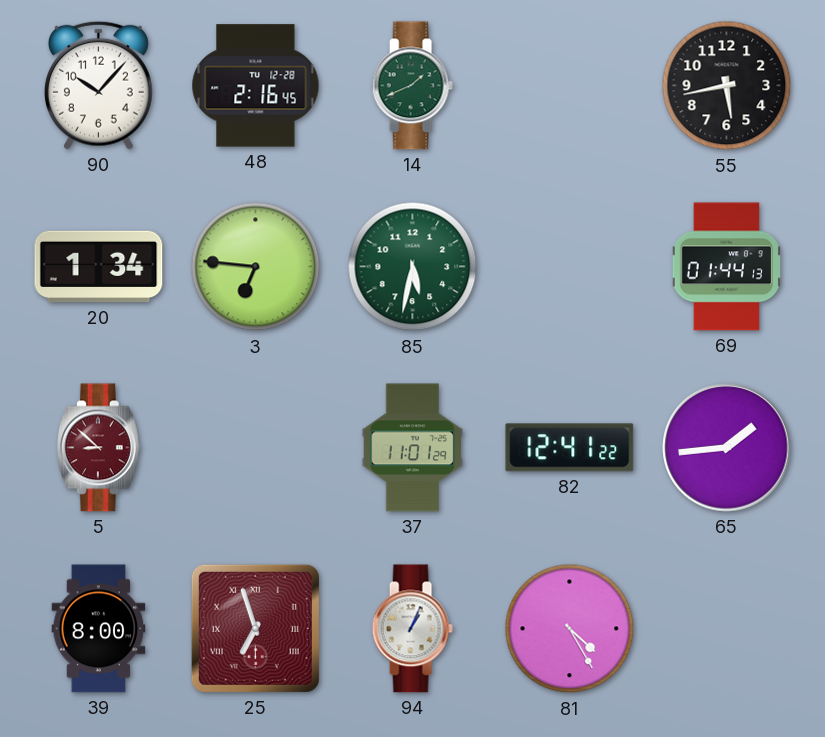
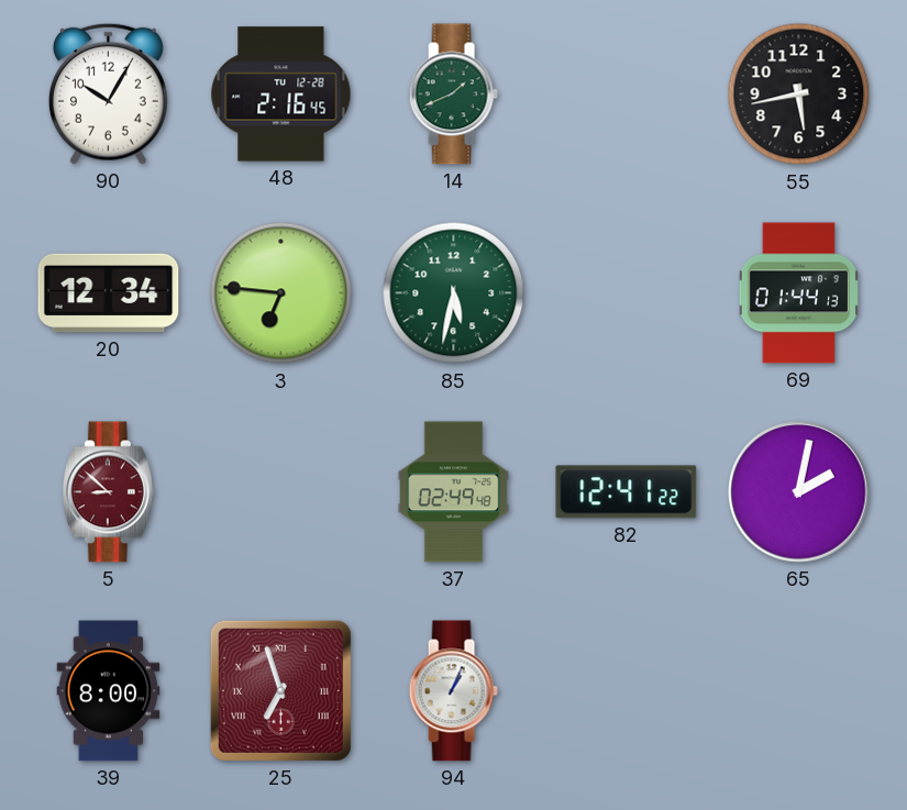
90: 10:07 -> 10:05
20: 1:34 -> 12:34
37: 11:01 -> 02:49
65: 1:44 -> 2:02
81: 4:25 -> none
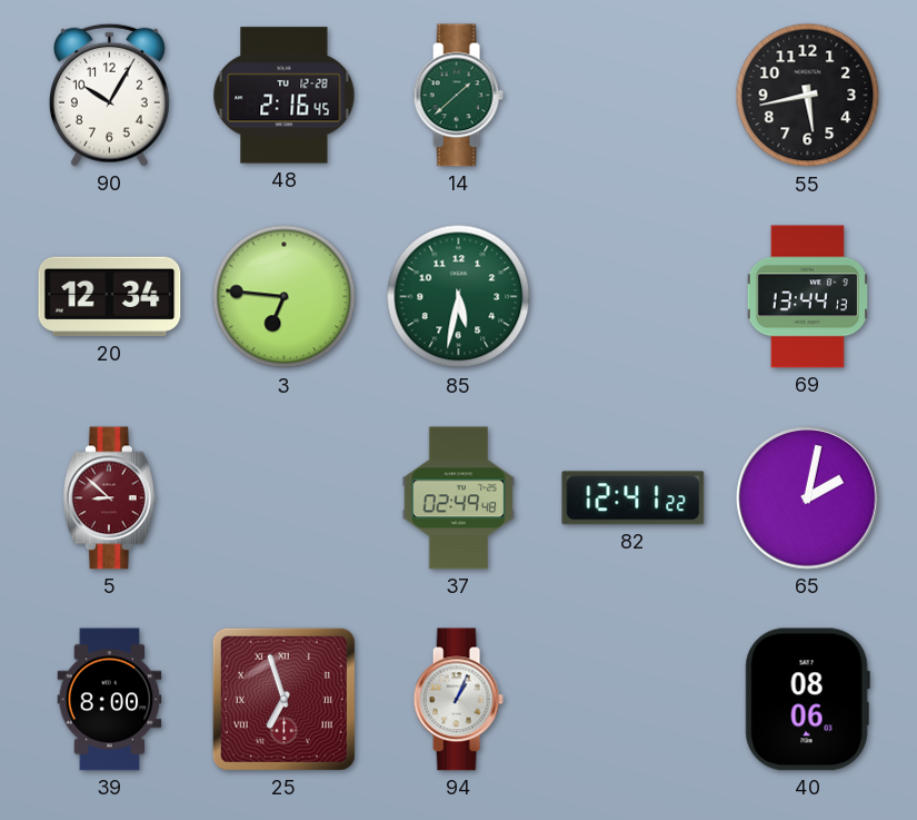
14: 1:41 -> 1:38
69: 01:44 -> 13:44
40: none -> 08:06
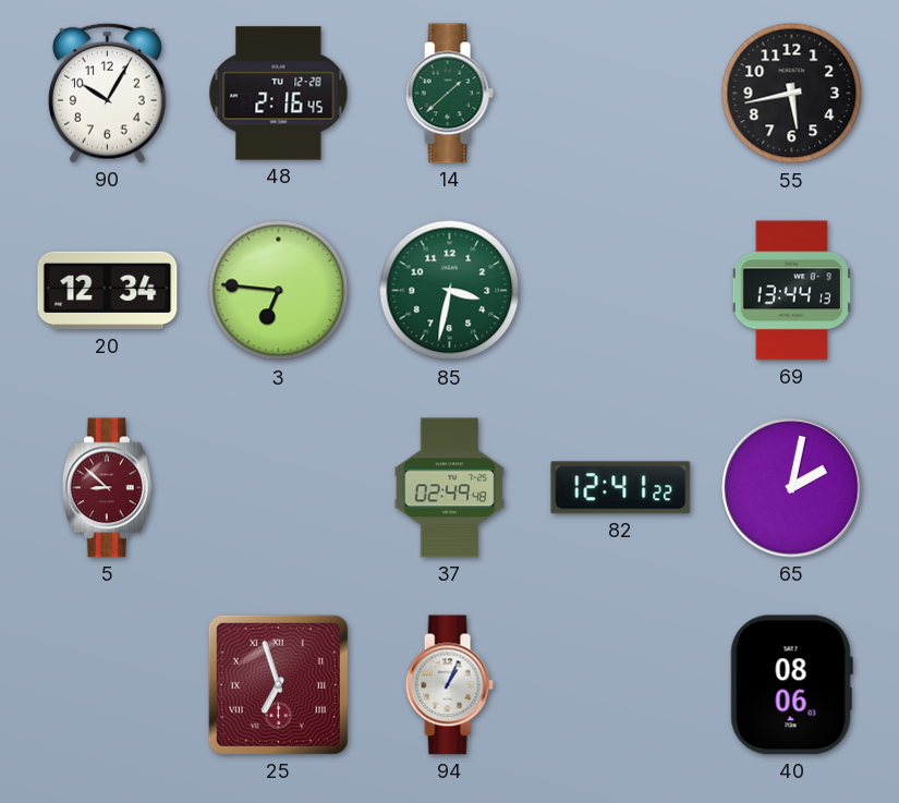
85: 5:32 -> 3:32
39: 8:00 -> none
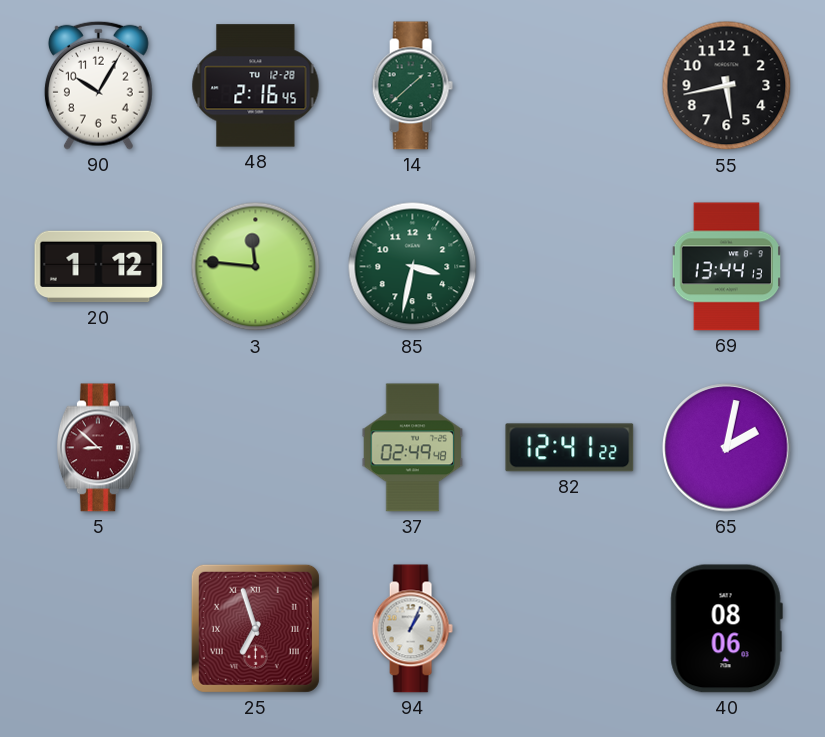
20: 12:34 -> 1:12
3: 6:46 -> 11:46
